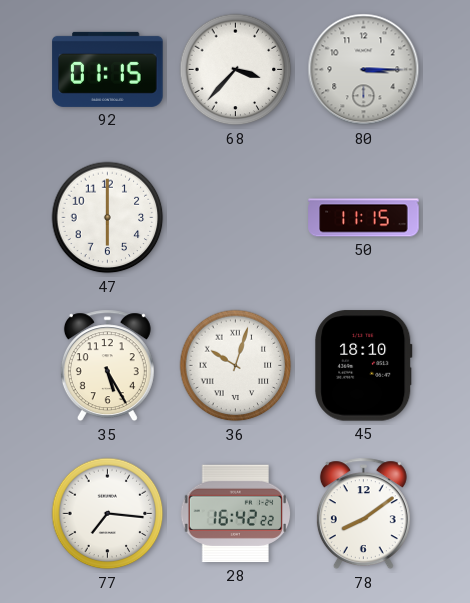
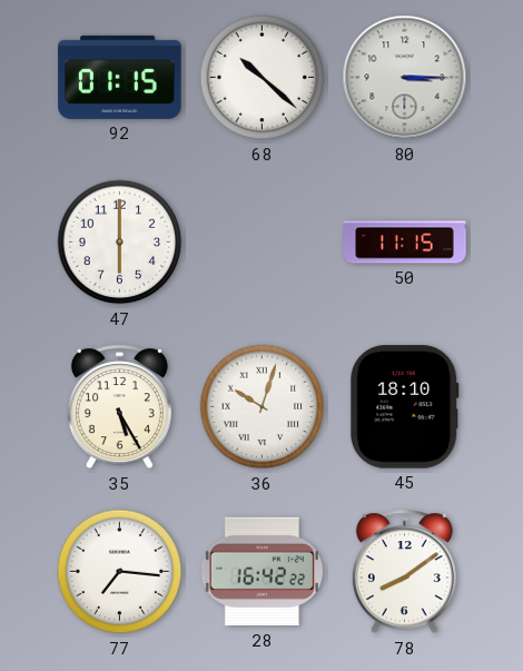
68: 3:37 -> 10:22
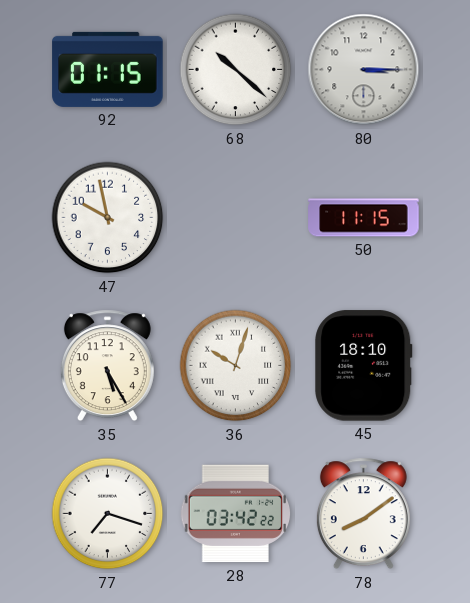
47: 6:00 -> 9:58
77: 7:16 -> 7:18
28: 16:42 -> 03:42
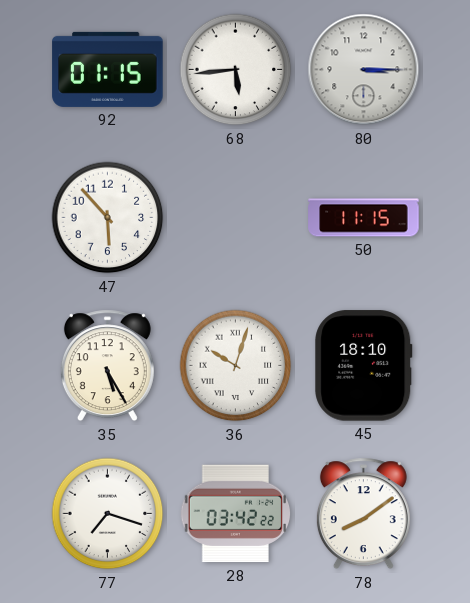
68: 10:22 -> 5:44
47: 9:58 -> 5:53
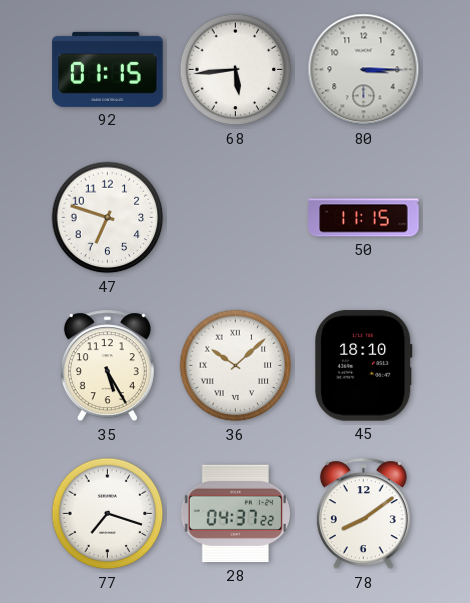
47: 5:53 -> 6:48
36: 10:03 -> 10:08
28: 03:42 -> 04:37
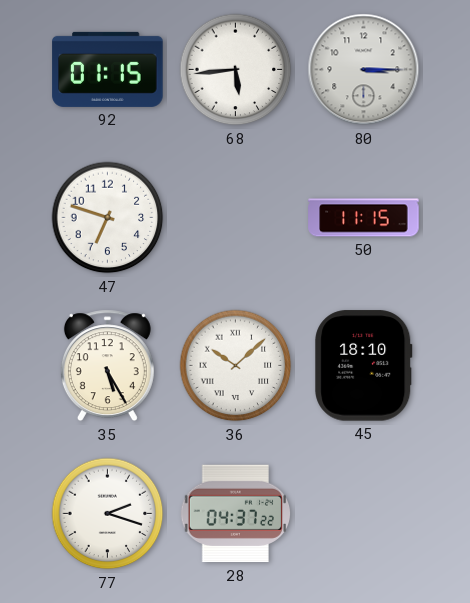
77: 7:18 -> 2:18
78: 8:09 -> none
